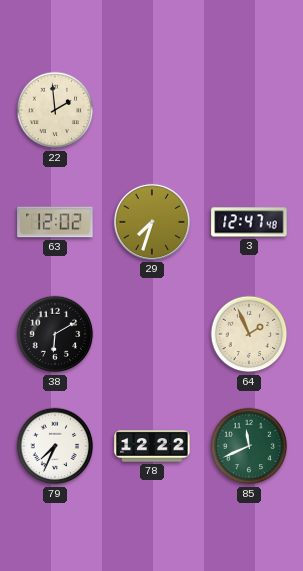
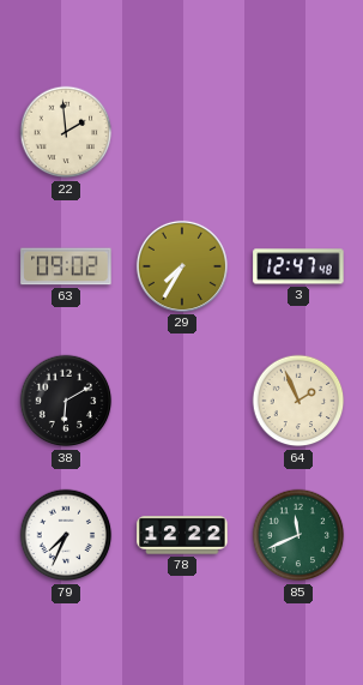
63: 12:02 -> 09:02
29: 7:33 -> 7:35
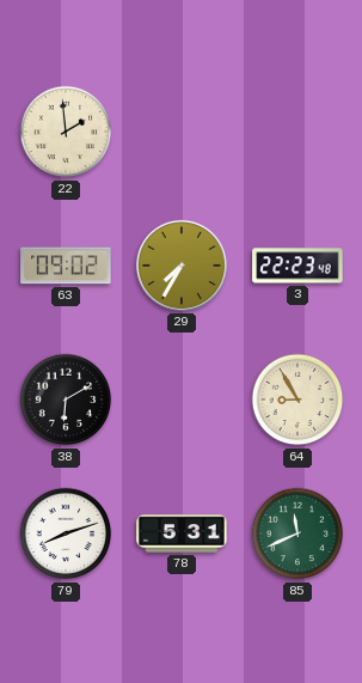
3: 12:47 -> 22:23
64: 1:56 -> 8:55
79: 7:34 -> 8:12
78: 12:22 -> 5:31
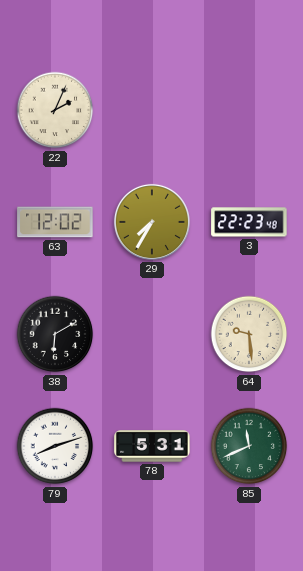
22: 1:59 -> 2:04
63: 09:02 -> 12:02
64: 8:55 -> 9:29
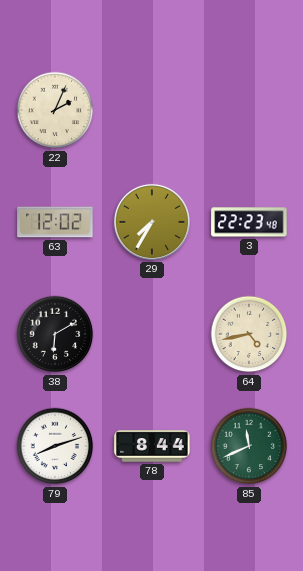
64: 9:29 -> 4:43
78: 5:31 -> 8:44
